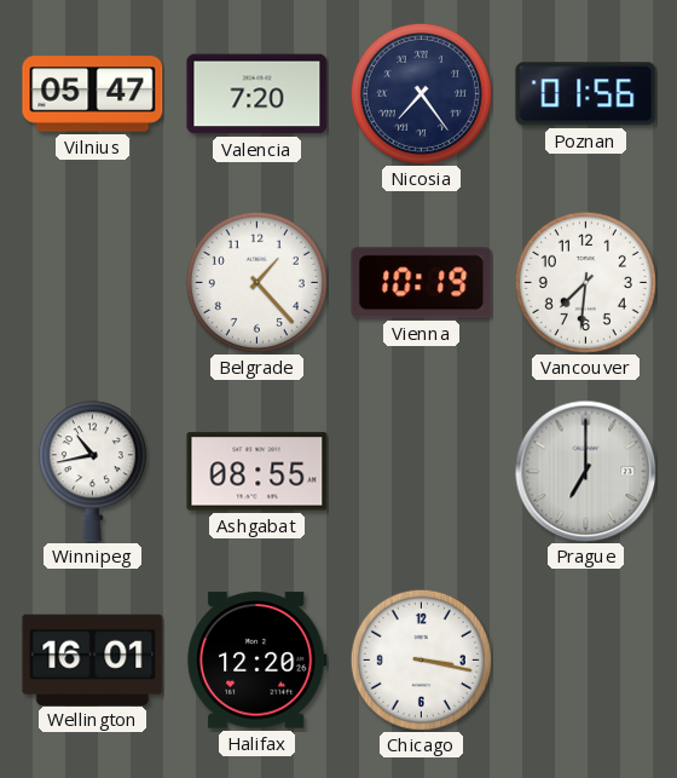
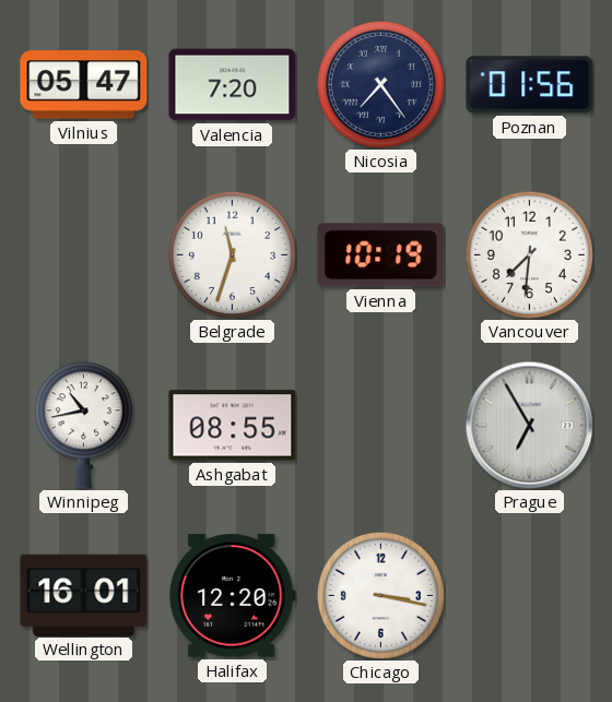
Belgrade: 1:23 -> 11:33
Prague: 7:00 -> 6:55
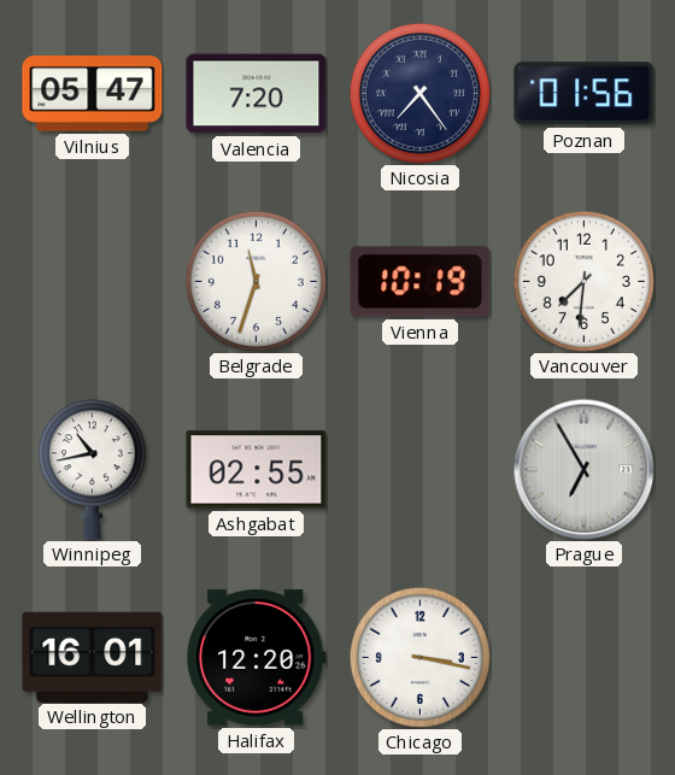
Ashgabat: 08:55 -> 02:55
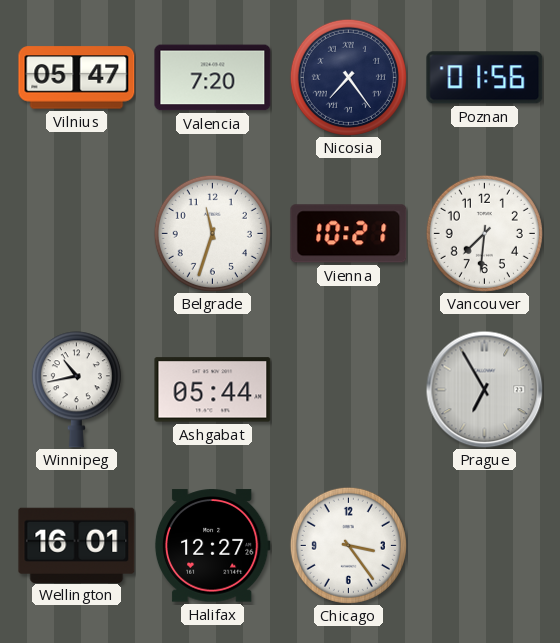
Vienna: 10:19 -> 10:21
Ashgabat: 02:55 -> 05:44
Halifax: 12:20 -> 12:27
Chicago: 3:17 -> 3:24
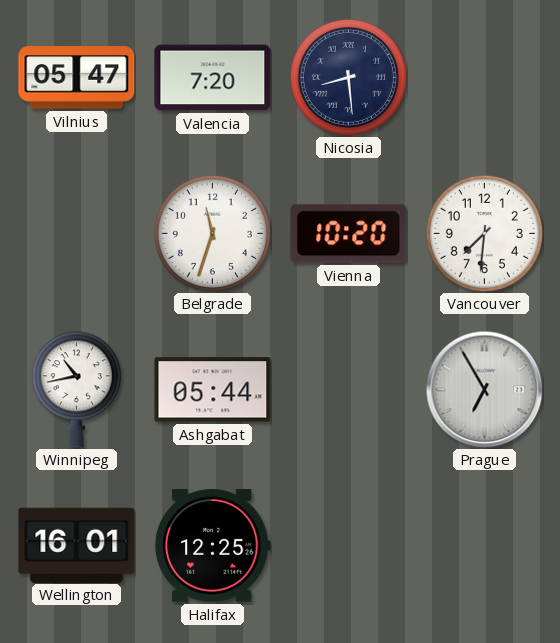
Nicosia: 7:24 -> 8:29
Poznan: 01:56 -> none
Vienna: 10:21 -> 10:20
Halifax: 12:27 -> 12:25
Chicago: 3:24 -> none
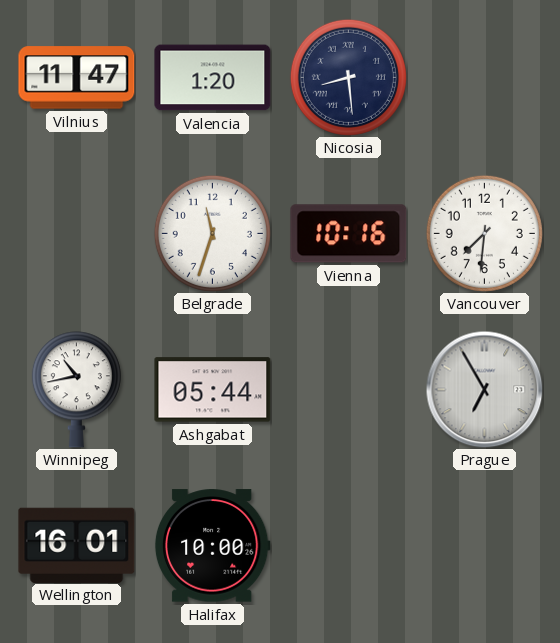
Vilnius: 05:47 -> 11:47
Valencia: 7:20 -> 1:20
Vienna: 10:20 -> 10:16
Halifax: 12:25 -> 10:00
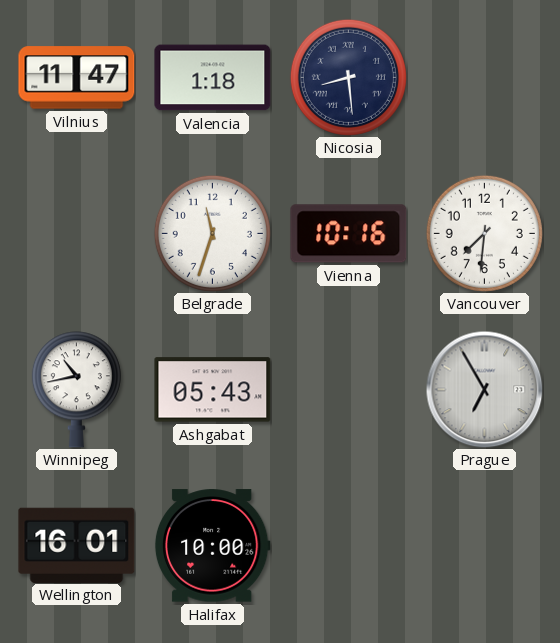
Valencia: 1:20 -> 1:18
Ashgabat: 05:44 -> 05:43
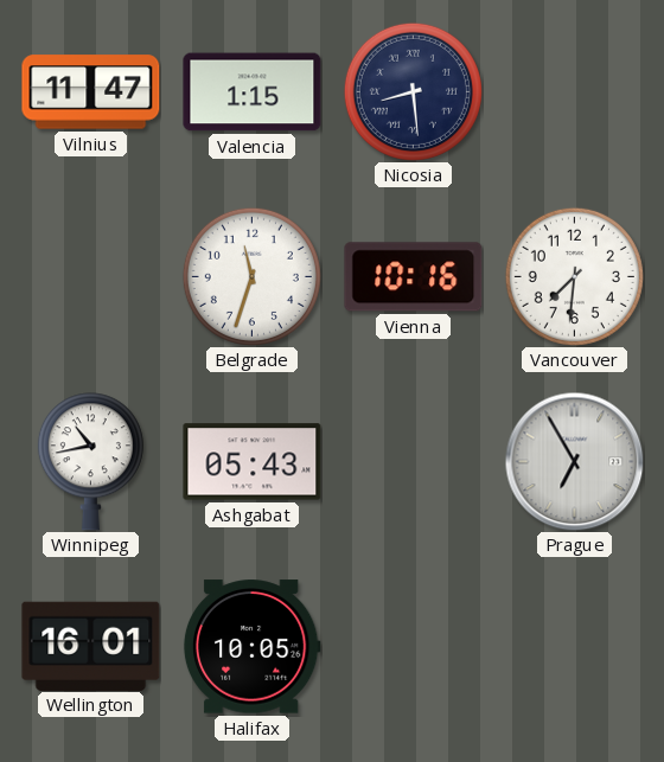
Valencia: 1:18 -> 1:15
Halifax: 10:00 -> 10:05
